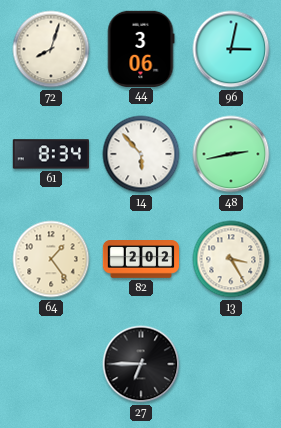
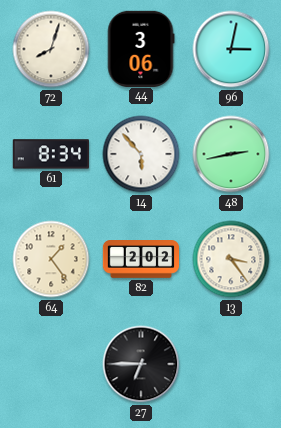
13: 3:25 -> 3:24
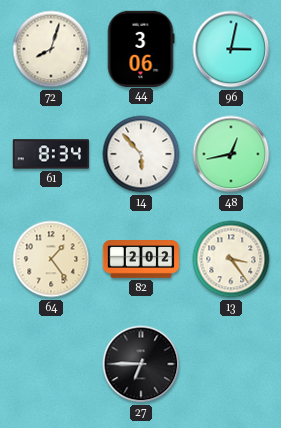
48: 2:43 -> 12:43
